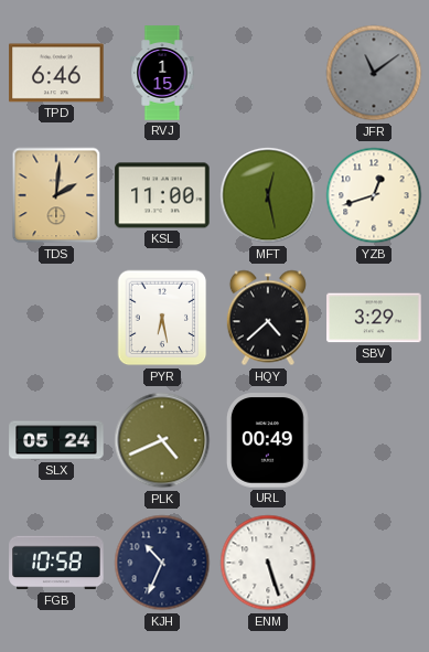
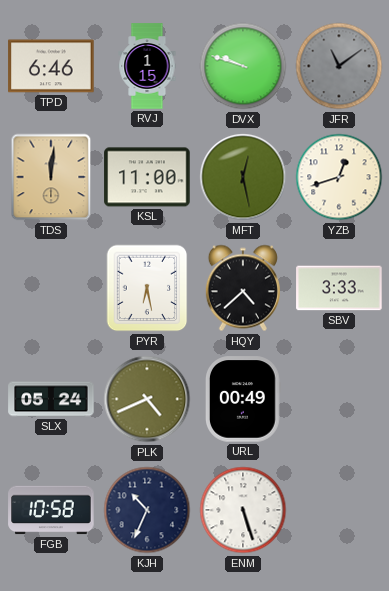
DVX: none -> 9:48
TDS: 2:01 -> 12:01
SBV: 3:29 -> 3:33
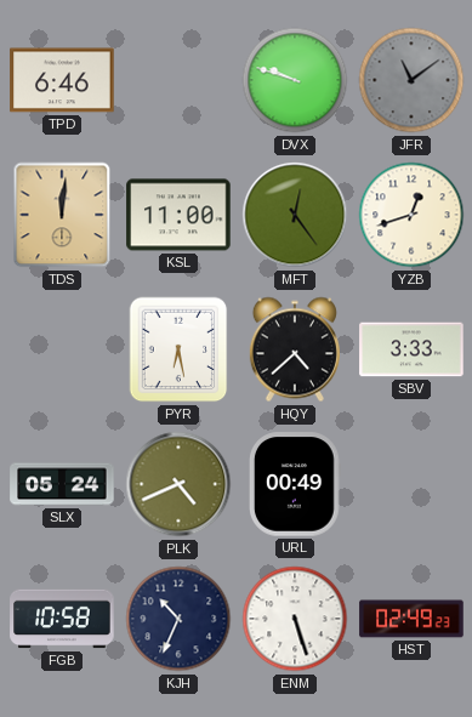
RVJ: 1:15 -> none
MFT: 12:28 -> 12:24
HST: none -> 02:49
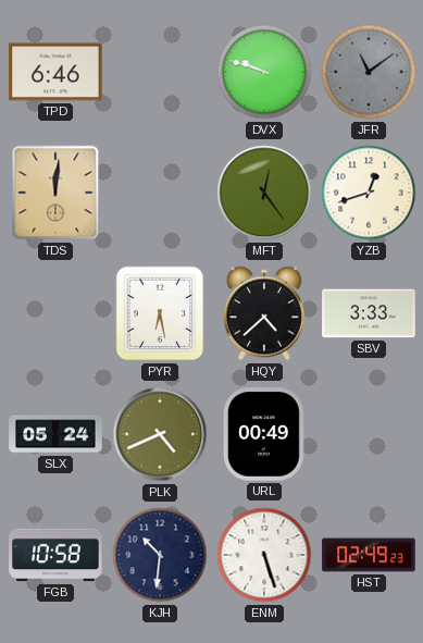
KSL: 11:00 -> none
KJH: 10:34 -> 10:31
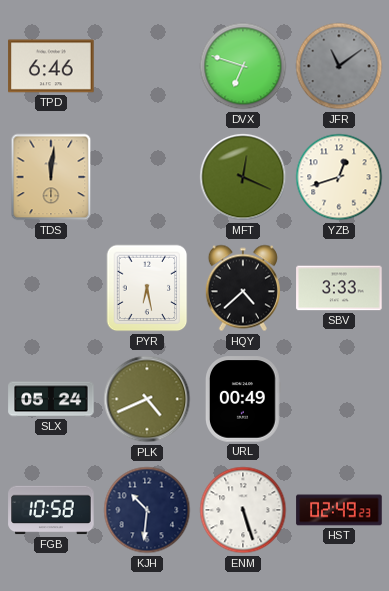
DVX: 9:48 -> 6:48
MFT: 12:24 -> 12:19
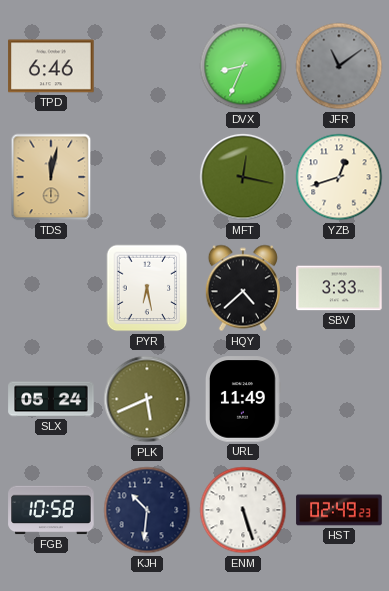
DVX: 6:48 -> 8:34
TDS: 12:01 -> 12:02
MFT: 12:19 -> 12:17
PLK: 4:41 -> 5:41
URL: 00:49 -> 11:49
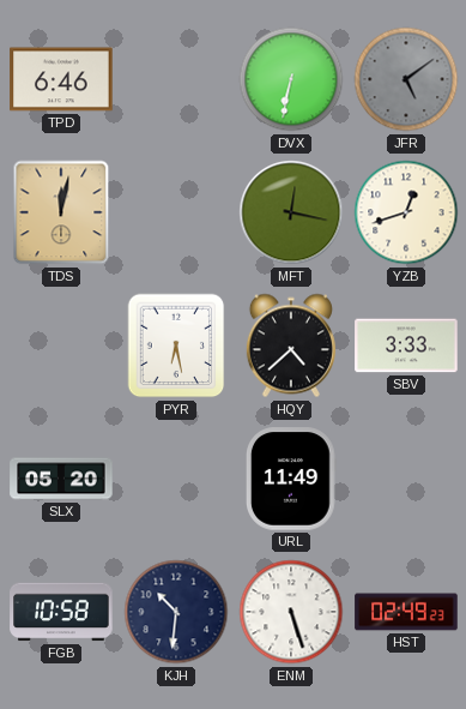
DVX: 8:34 -> 6:32
JFR: 11:09 -> 5:09
SLX: 05:24 -> 05:20
PLK: 5:41 -> none
